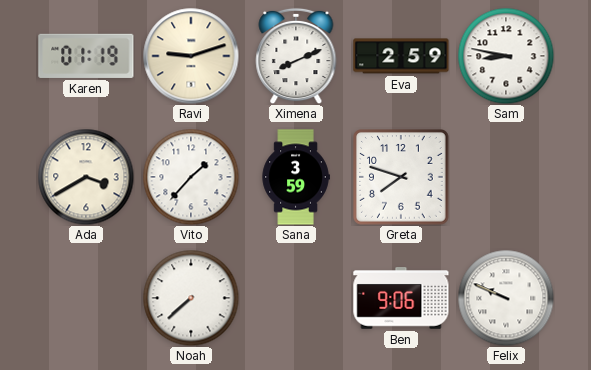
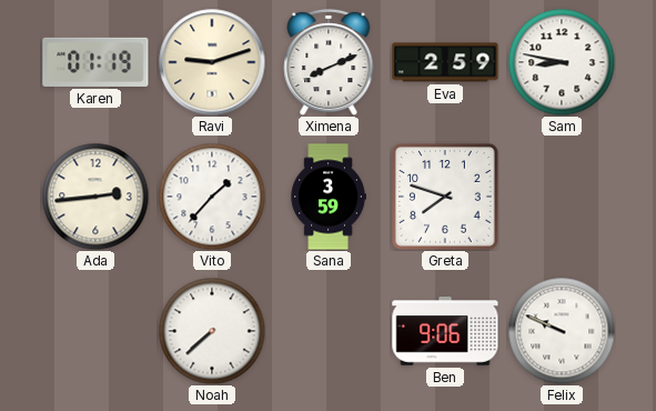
Ada: 3:40 -> 2:44
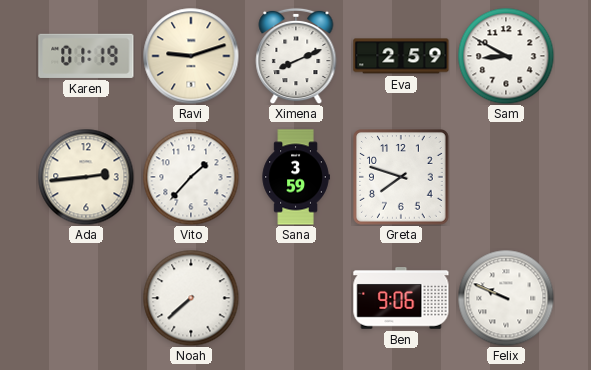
Sam: 8:47 -> 8:50
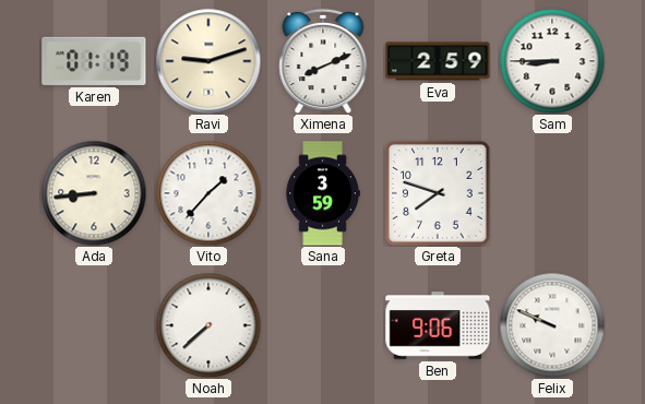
Sam: 8:50 -> 8:45
Ada: 2:44 -> 8:44
